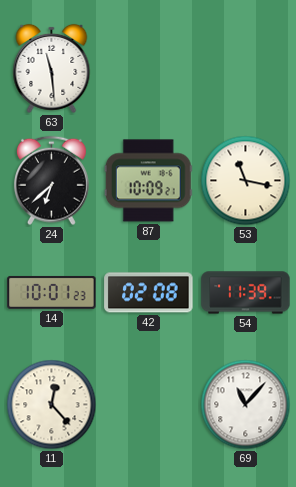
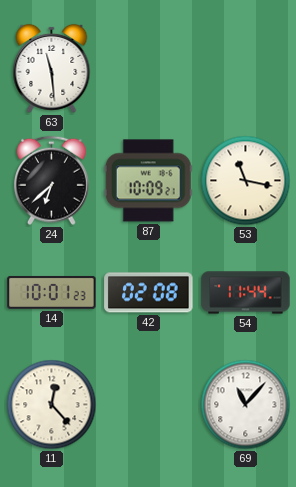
54: 11:39 -> 11:44
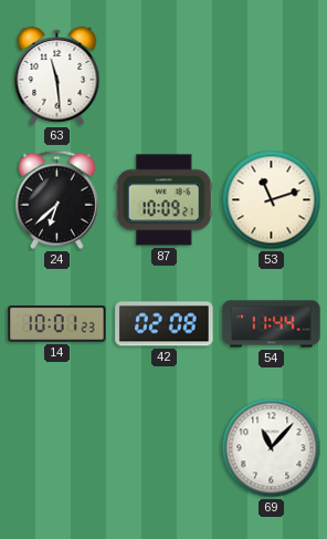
53: 11:17 -> 11:12
11: 12:23 -> none
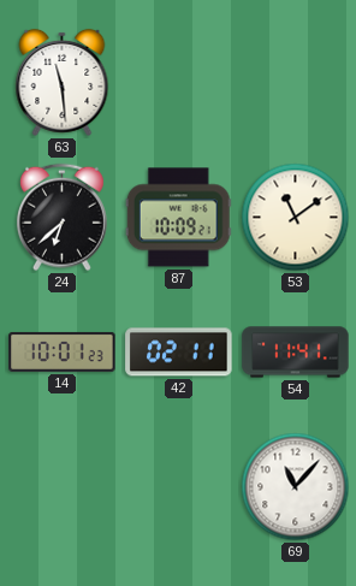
53: 11:12 -> 11:09
42: 02:08 -> 02:11
54: 11:44 -> 11:41
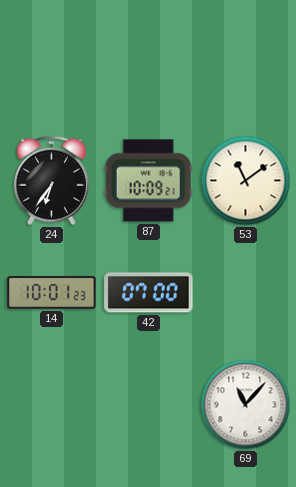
63: 11:29 -> none
24: 6:38 -> 6:36
42: 02:11 -> 07:00
54: 11:41 -> none
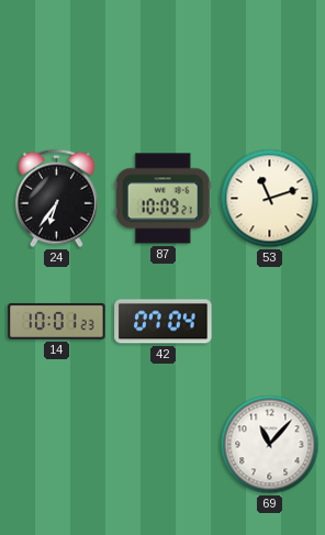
53: 11:09 -> 11:12
42: 07:00 -> 07:04
